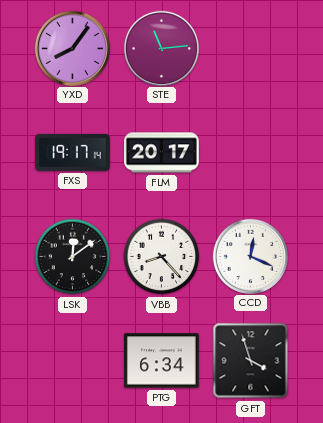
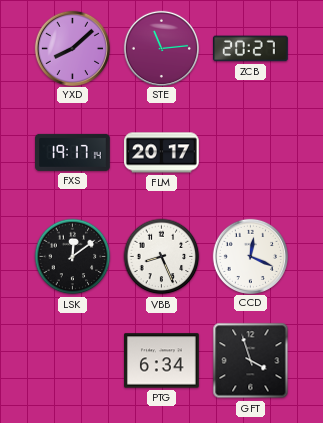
YXD: 8:06 -> 8:08
ZCB: none -> 20:27
VBB: 8:23 -> 8:26
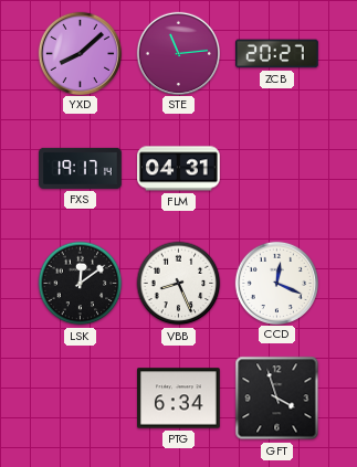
FLM: 20:17 -> 04:31
